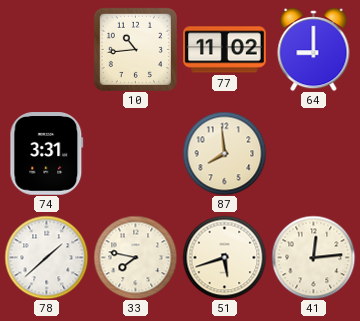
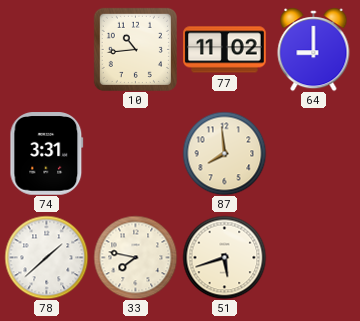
41: 12:14 -> none
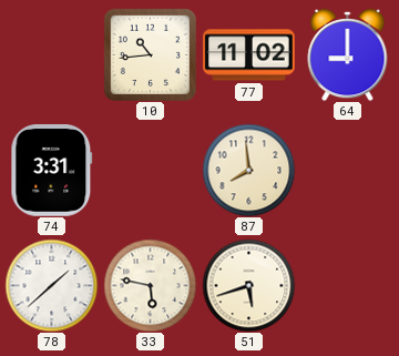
33: 7:47 -> 5:47
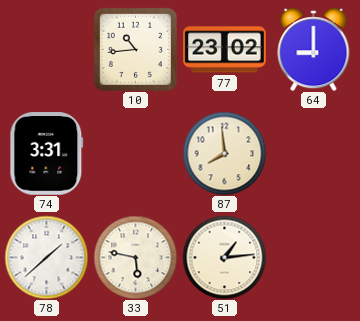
77: 11:02 -> 23:02
51: 5:42 -> 1:14
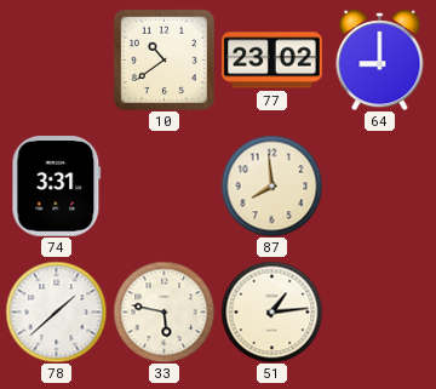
10: 10:44 -> 10:39
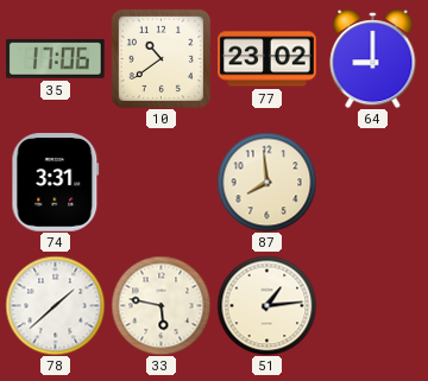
35: none -> 17:06
